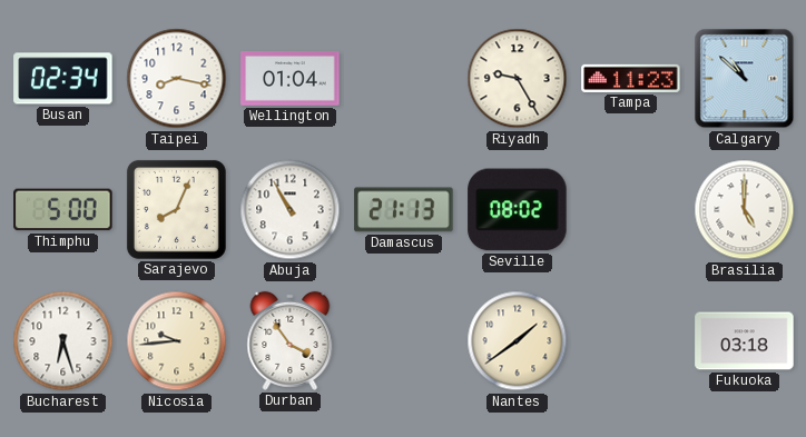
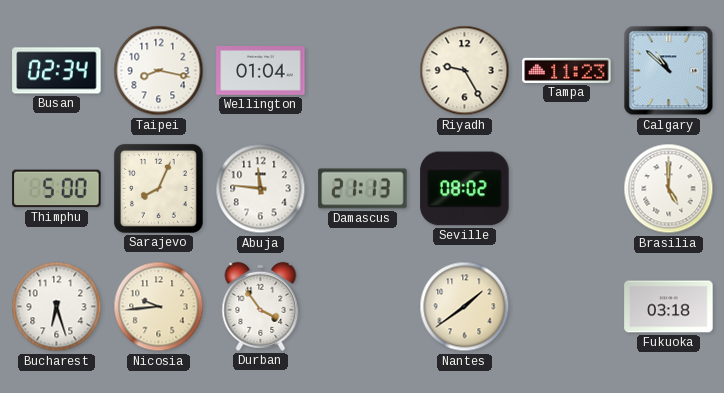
Abuja: 10:55 -> 11:46
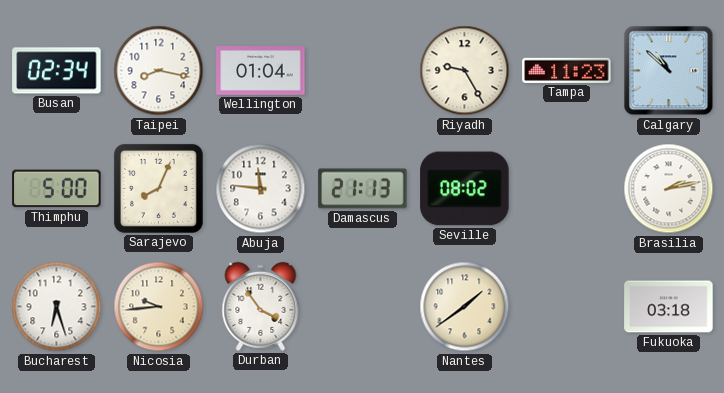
Brasilia: 5:00 -> 2:13
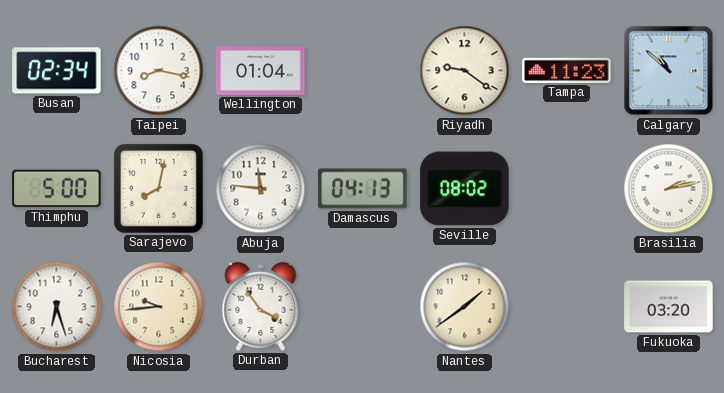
Riyadh: 9:25 -> 9:21
Sarajevo: 8:04 -> 8:02
Damascus: 21:13 -> 04:13
Fukuoka: 03:18 -> 03:20
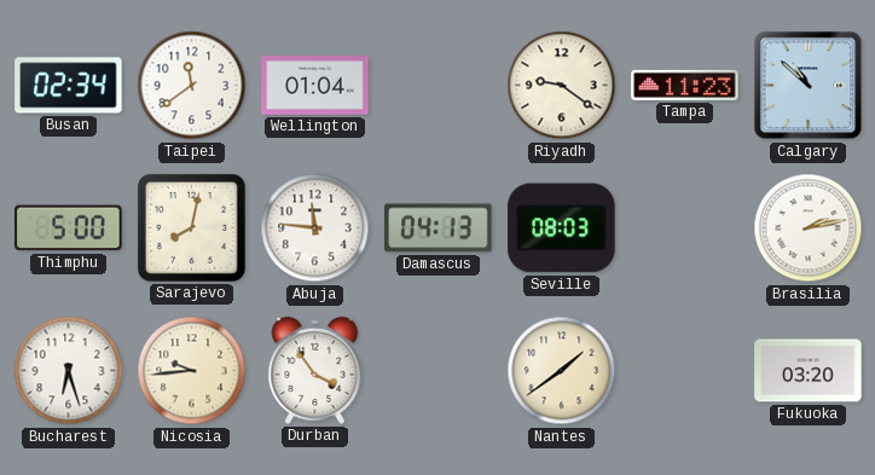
Taipei: 8:17 -> 11:39
Seville: 08:02 -> 08:03
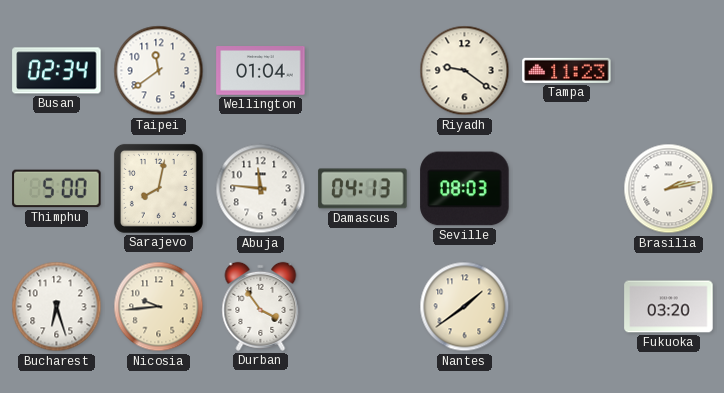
Calgary: 10:52 -> none
